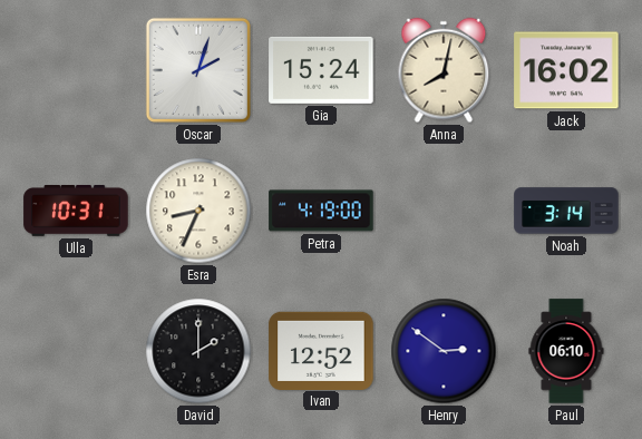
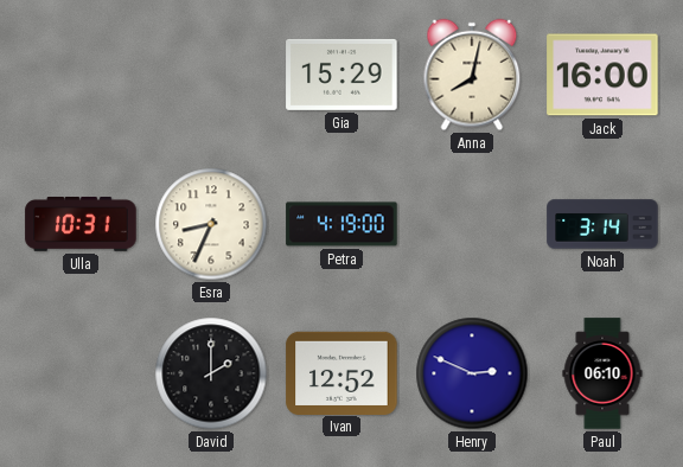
Oscar: 2:03 -> none
Gia: 15:24 -> 15:29
Jack: 16:02 -> 16:00
Henry: 2:51 -> 2:49
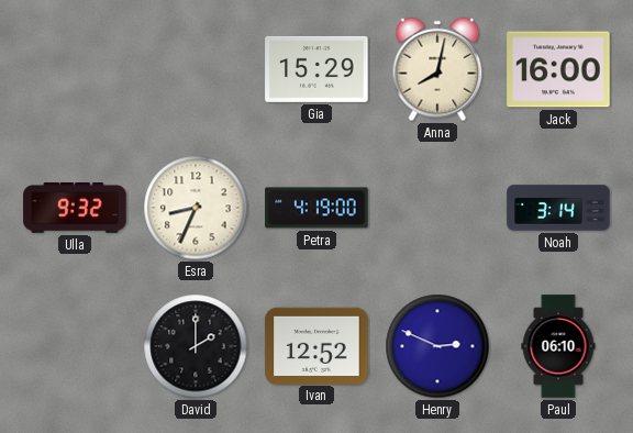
Ulla: 10:31 -> 9:32
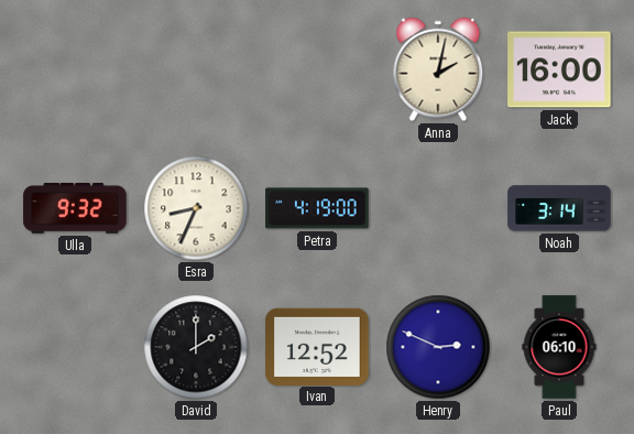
Gia: 15:29 -> none
Anna: 8:02 -> 2:02
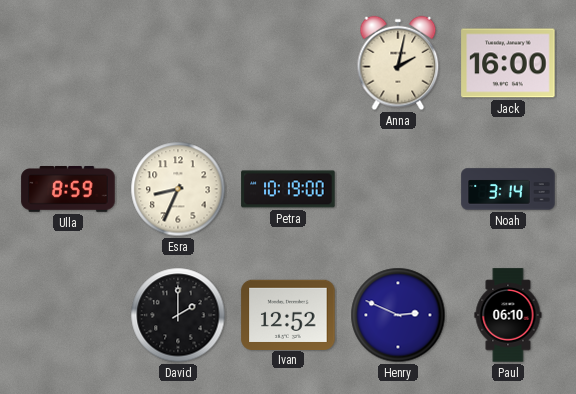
Ulla: 9:32 -> 8:59
Petra: 4:19 -> 10:19
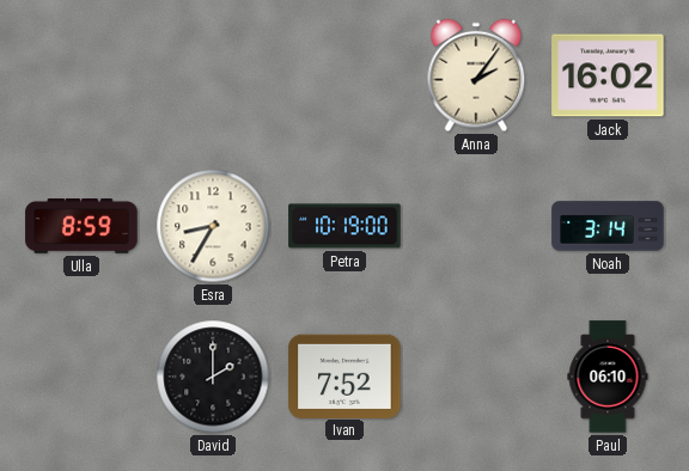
Anna: 2:02 -> 2:06
Jack: 16:00 -> 16:02
Esra: 8:34 -> 8:35
Ivan: 12:52 -> 7:52
Henry: 2:49 -> none
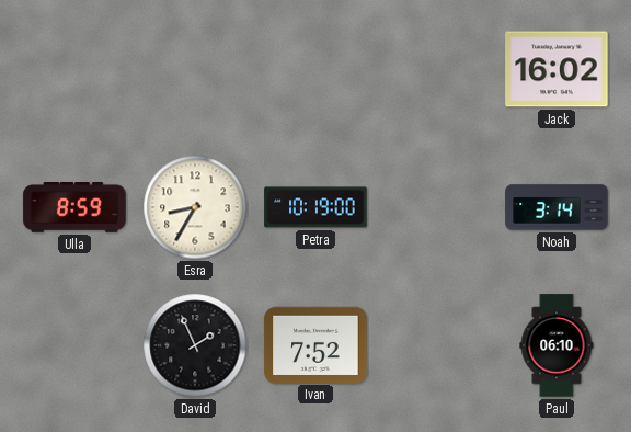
Anna: 2:06 -> none
David: 2:00 -> 1:56
